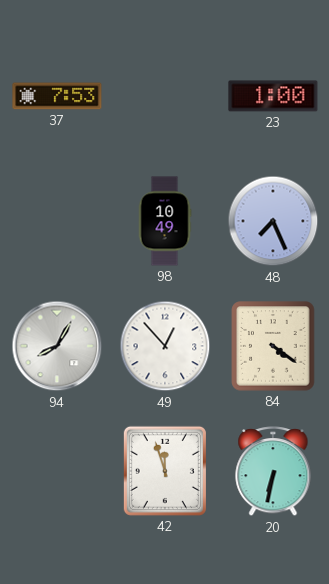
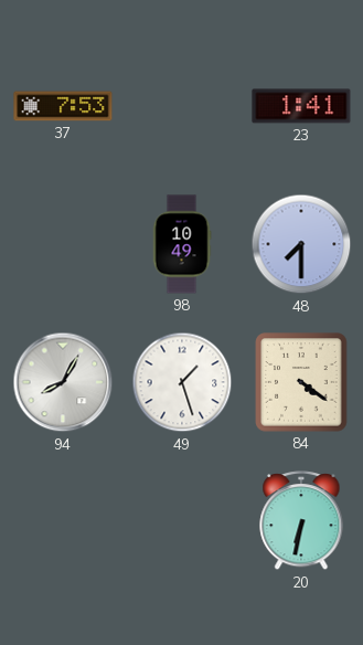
23: 1:00 -> 1:41
48: 7:26 -> 7:30
49: 12:53 -> 1:27
42: 11:57 -> none
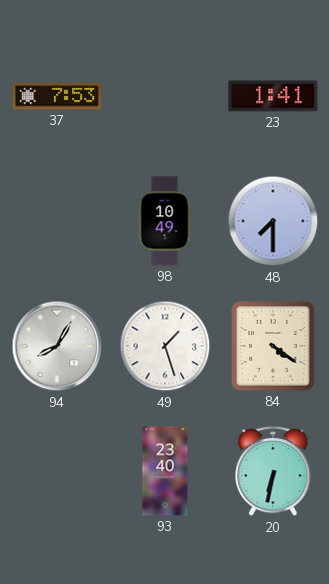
93: none -> 23:40
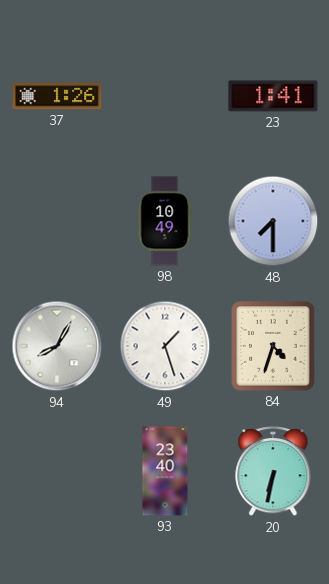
37: 7:53 -> 1:26
84: 4:21 -> 4:33
